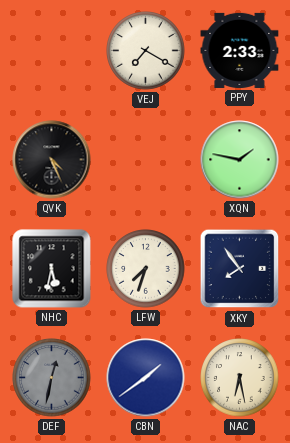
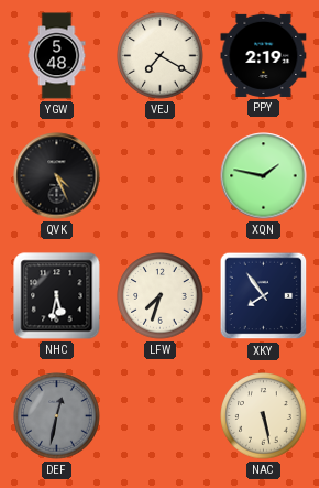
YGW: none -> 5:48
PPY: 2:33 -> 2:19
CBN: 1:39 -> none
NAC: 6:28 -> 5:28
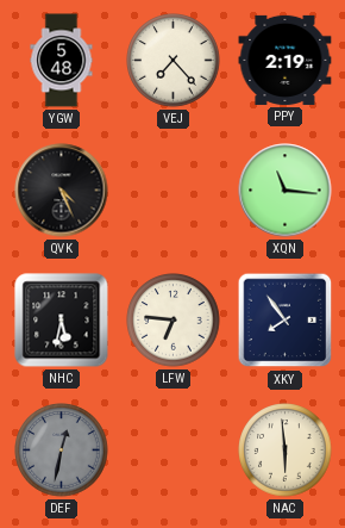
VEJ: 7:20 -> 7:23
XQN: 1:47 -> 11:16
LFW: 7:33 -> 6:46
NAC: 5:28 -> 5:59
